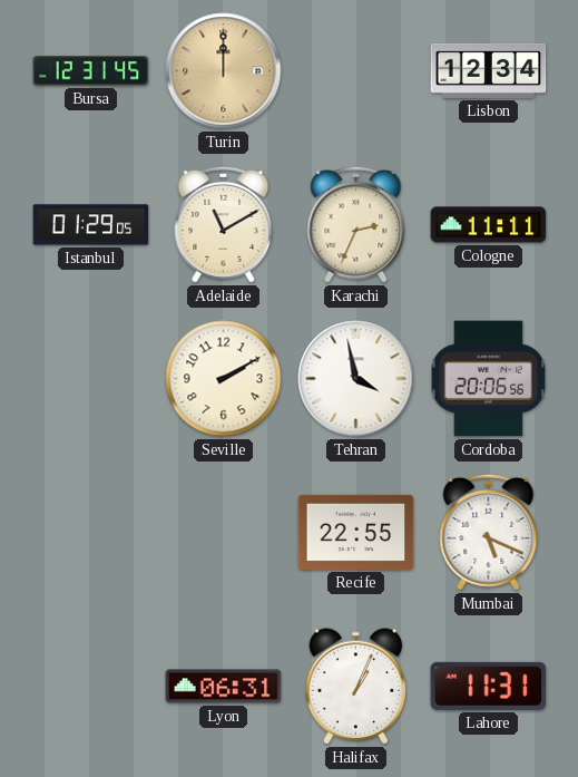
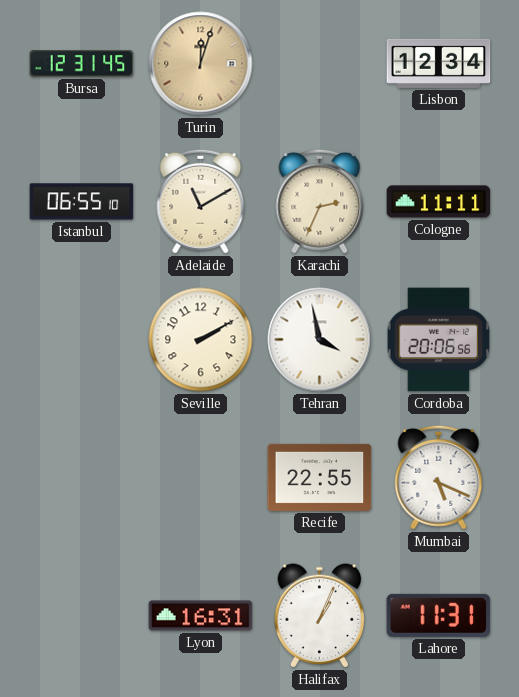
Turin: 12:00 -> 12:03
Istanbul: 01:29 -> 06:55
Lyon: 06:31 -> 16:31
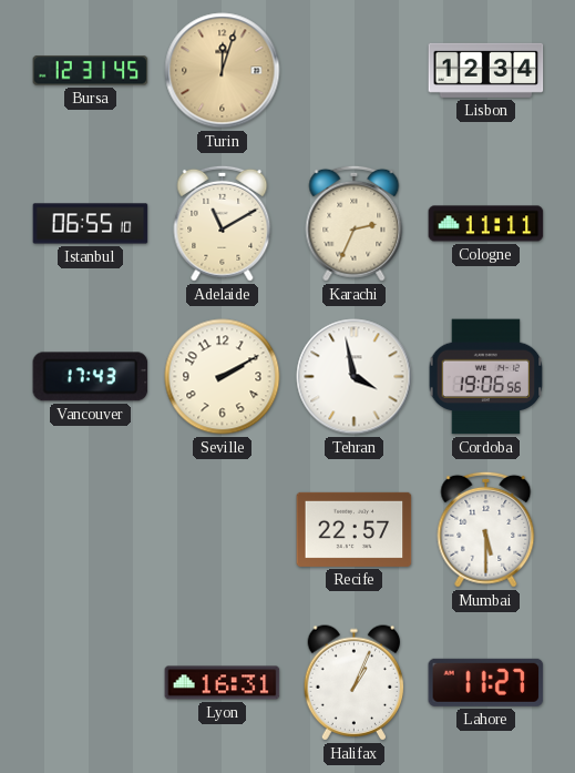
Vancouver: none -> 17:43
Cordoba: 20:06 -> 19:06
Recife: 22:55 -> 22:57
Mumbai: 5:19 -> 5:30
Lahore: 11:31 -> 11:27
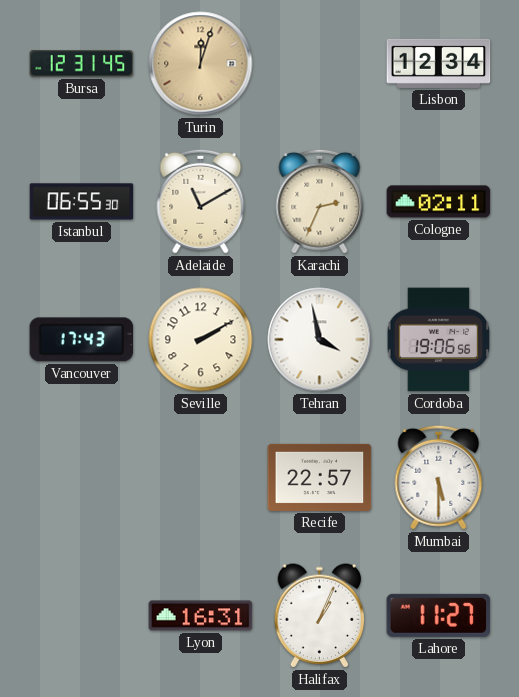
Istanbul: 06:55:10 -> 06:55:30
Cologne: 11:11 -> 02:11
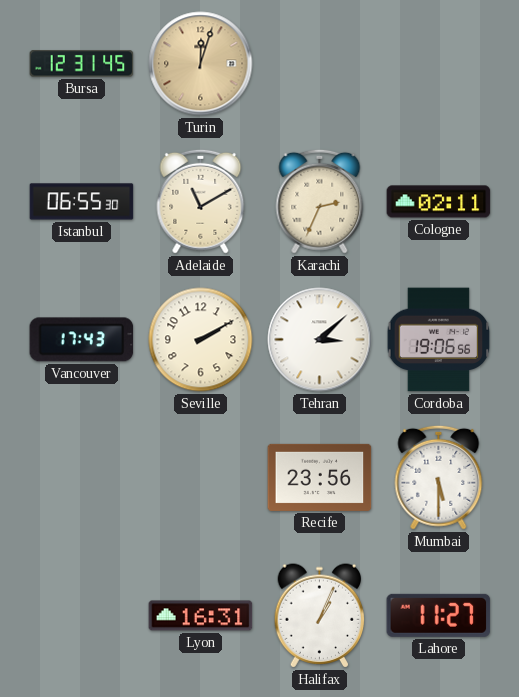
Lisbon: 12:34 -> none
Tehran: 3:58 -> 3:08
Recife: 22:57 -> 23:56
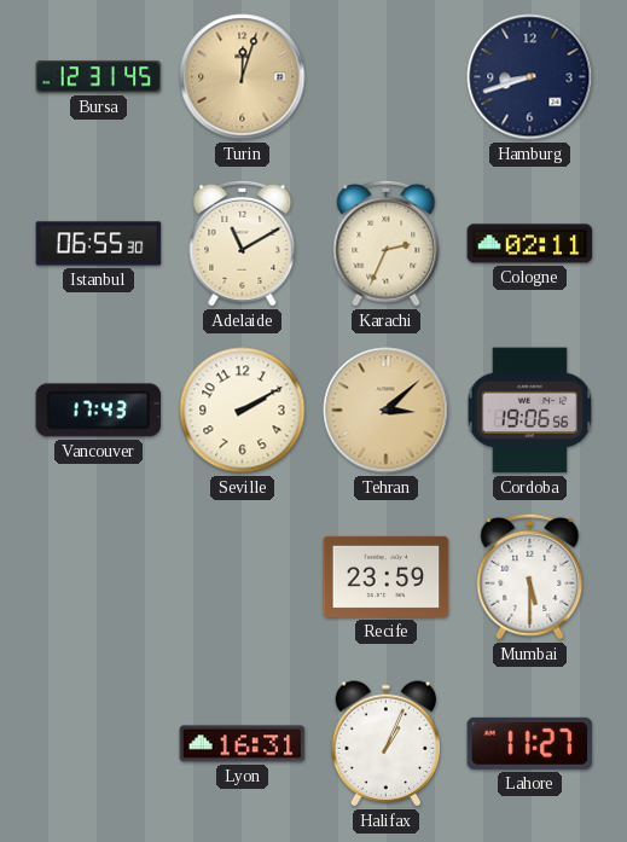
Hamburg: none -> 8:42
Tehran dial: white -> champagne
Recife: 23:56 -> 23:59
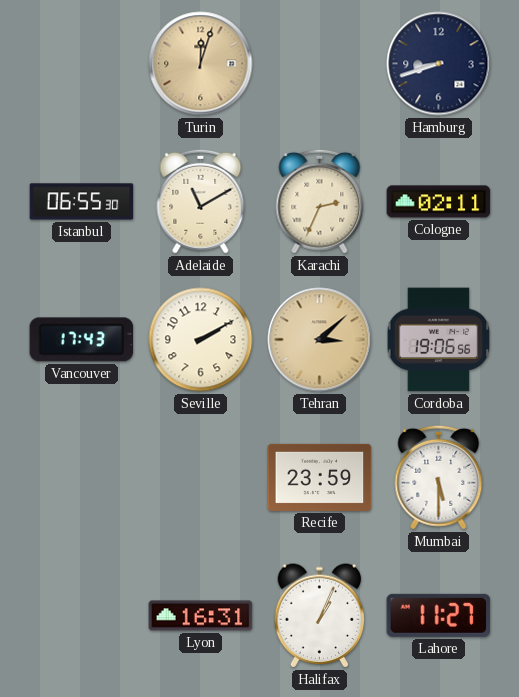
Bursa: 12:31 -> none
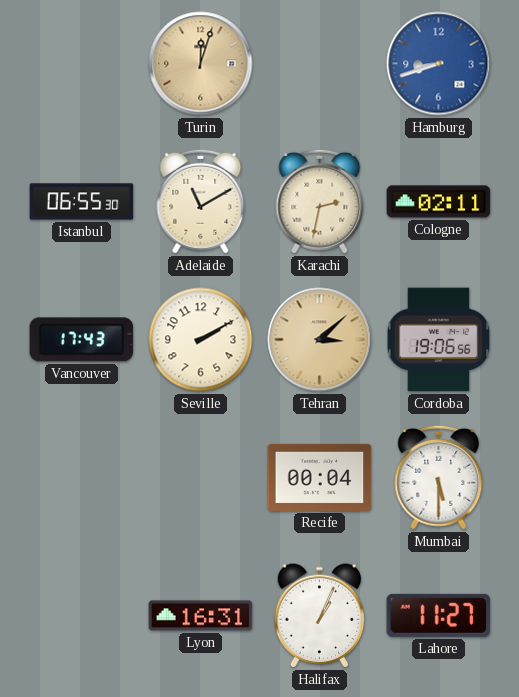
Hamburg dial: navy -> blue
Karachi: 2:34 -> 2:32
Recife: 23:59 -> 00:04
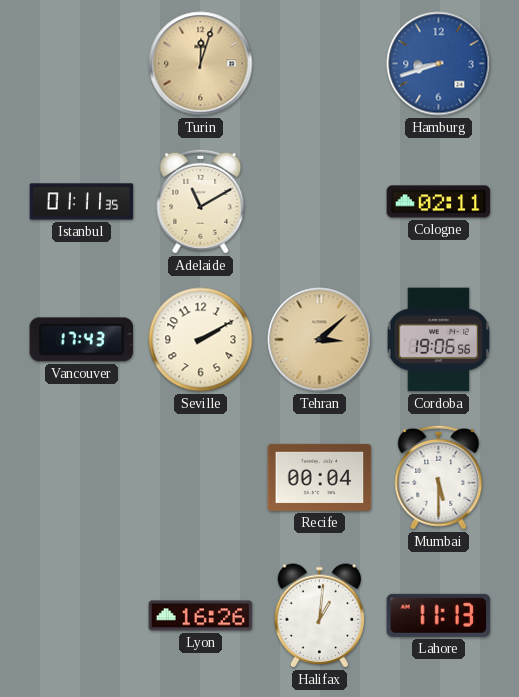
Istanbul: 06:55 -> 01:11
Karachi: 2:32 -> none
Lyon: 16:31 -> 16:26
Halifax: 1:04 -> 1:01
Lahore: 11:27 -> 11:13
